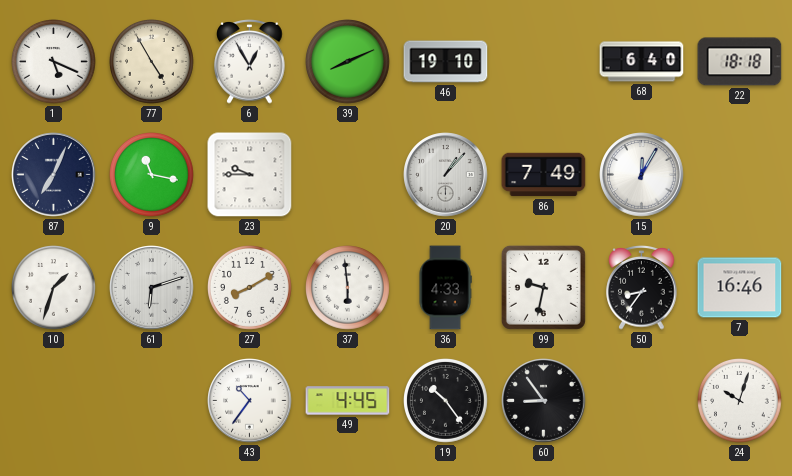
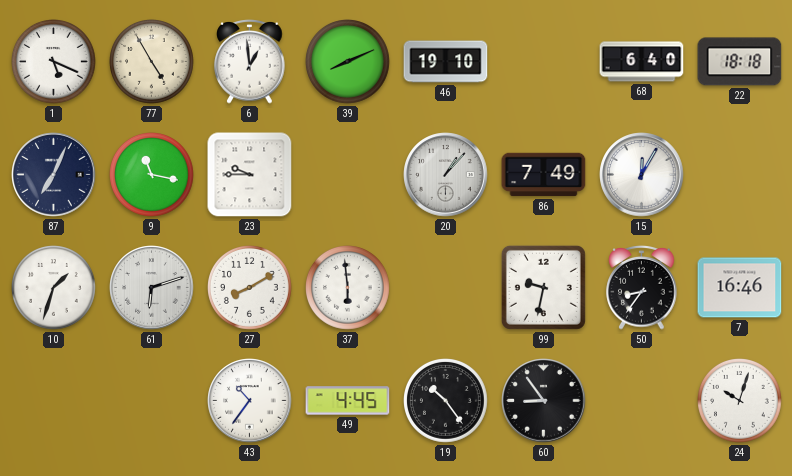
6: 12:55 -> 12:59
36: 4:33 -> none
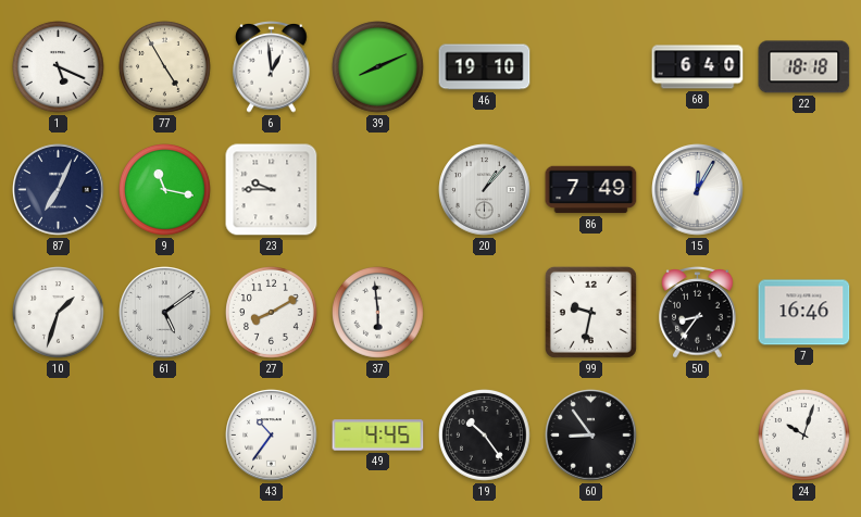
61: 6:12 -> 5:09
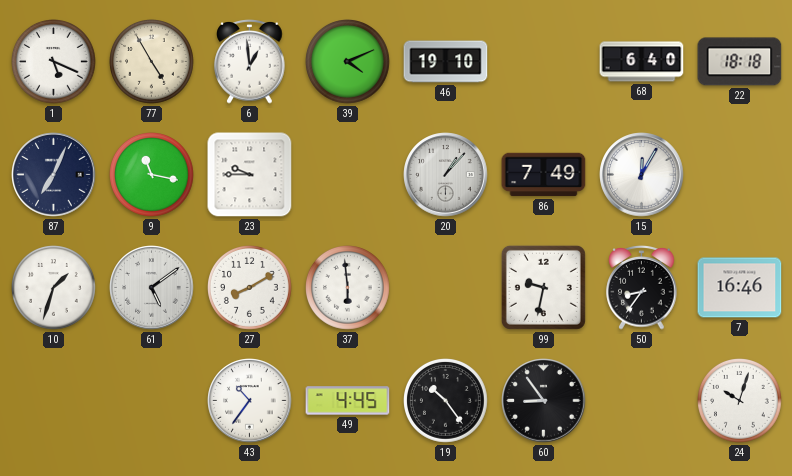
39: 8:11 -> 4:11
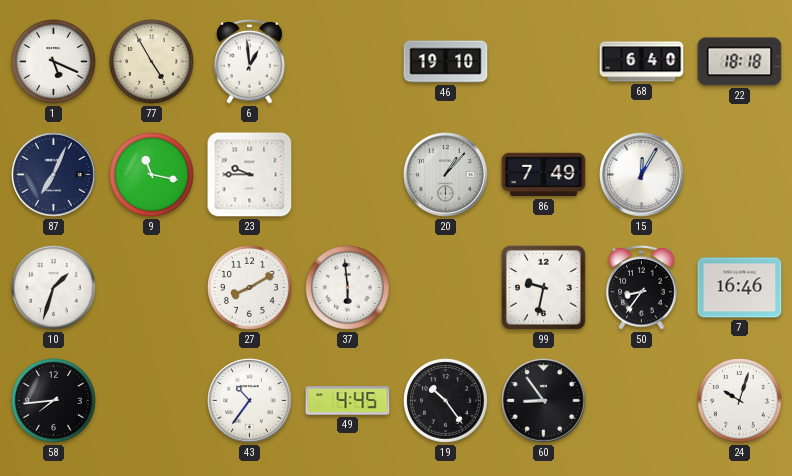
39: 4:11 -> none
61: 5:09 -> none
58: none -> 7:44
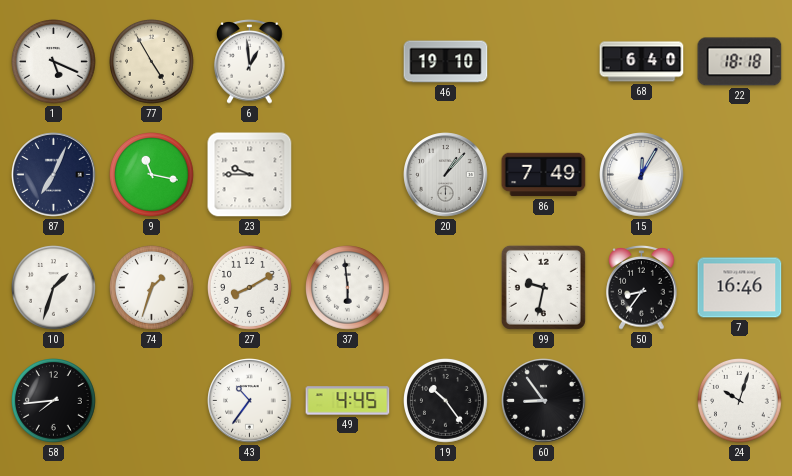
74: none -> 1:33
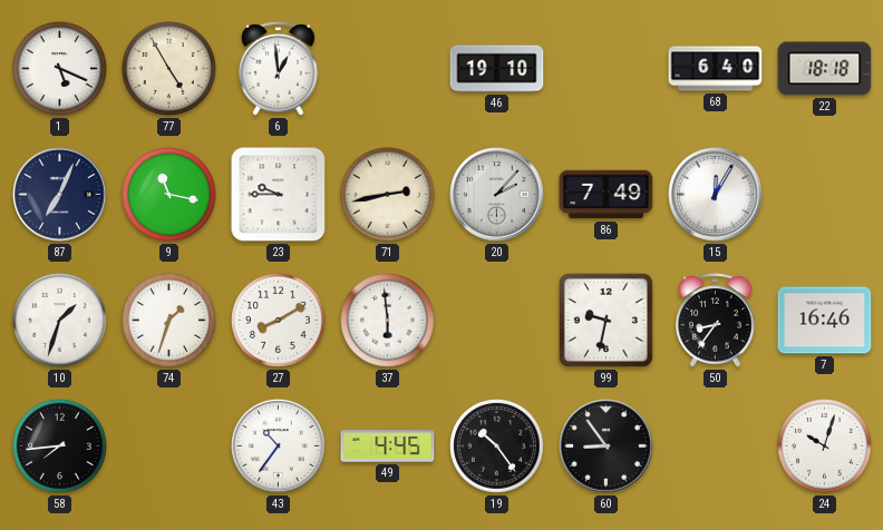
71: none -> 2:43
20: 1:07 -> 2:07
